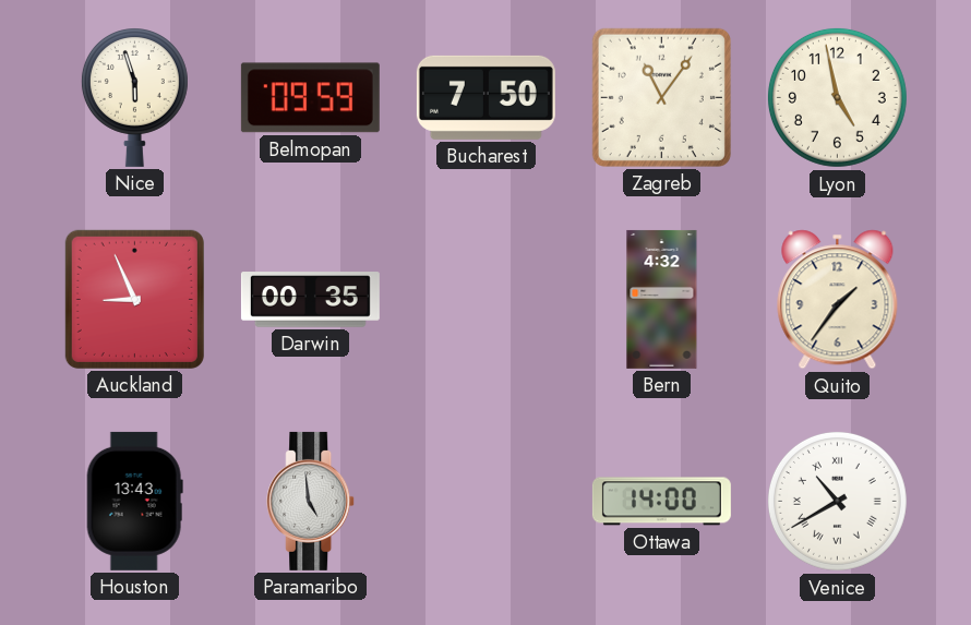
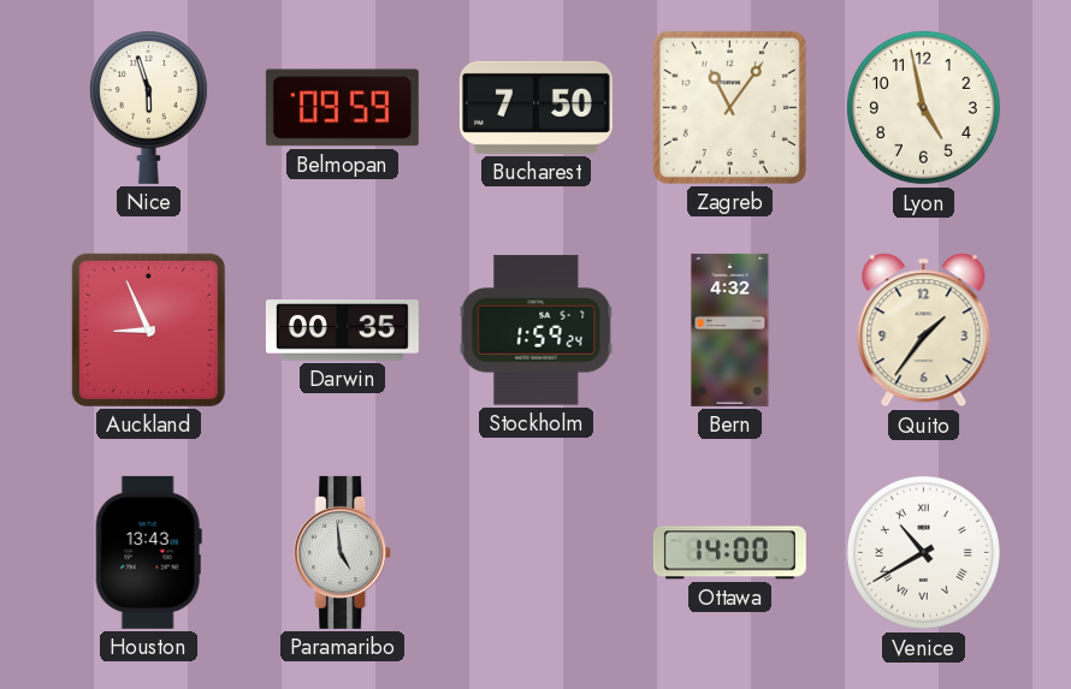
Stockholm: none -> 1:59
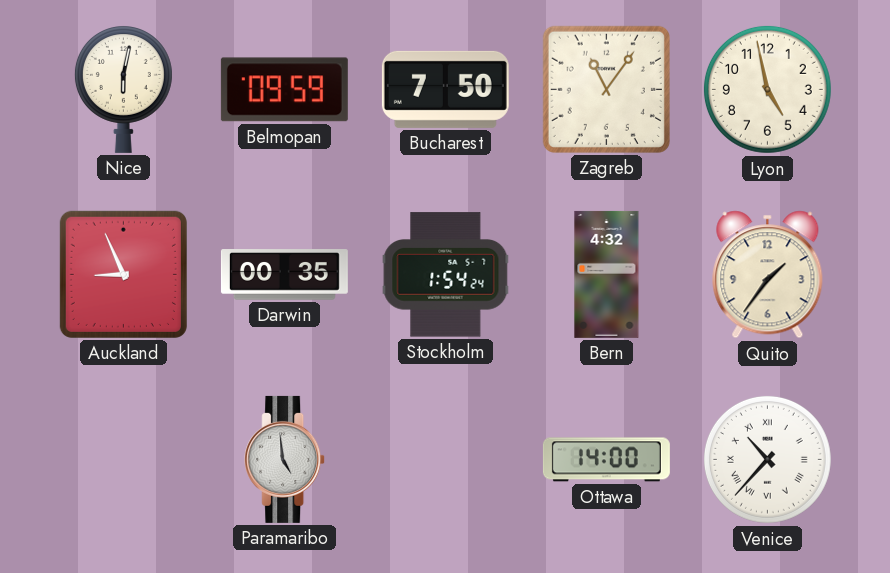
Nice: 5:57 -> 6:02
Stockholm: 1:59 -> 1:54
Houston: 13:43 -> none
Venice: 10:40 -> 10:37
